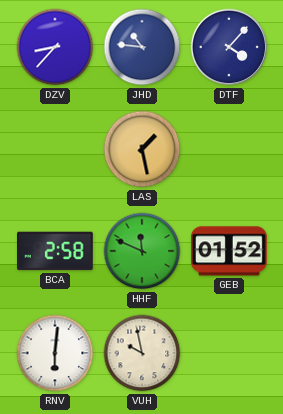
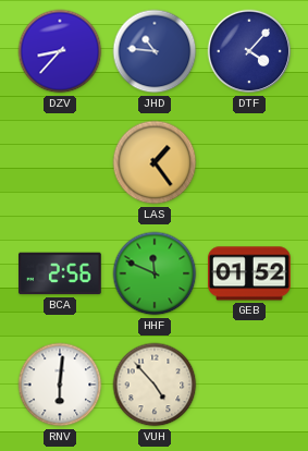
LAS: 1:28 -> 1:24
BCA: 2:58 -> 2:56
VUH: 9:58 -> 4:53
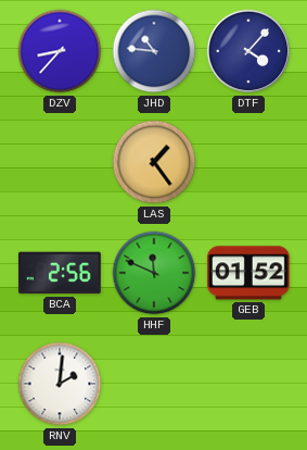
RNV: 6:01 -> 2:01
VUH: 4:53 -> none
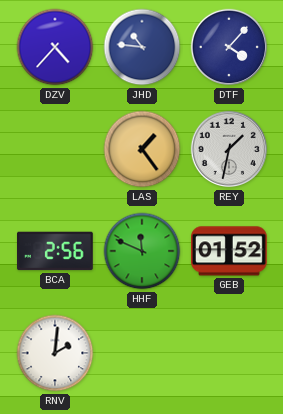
DZV: 8:37 -> 4:37
REY: none -> 1:32
